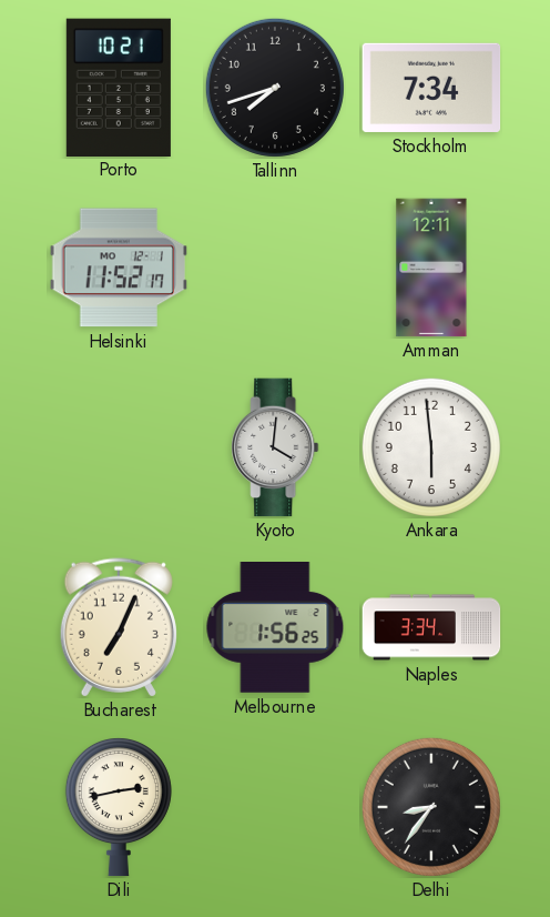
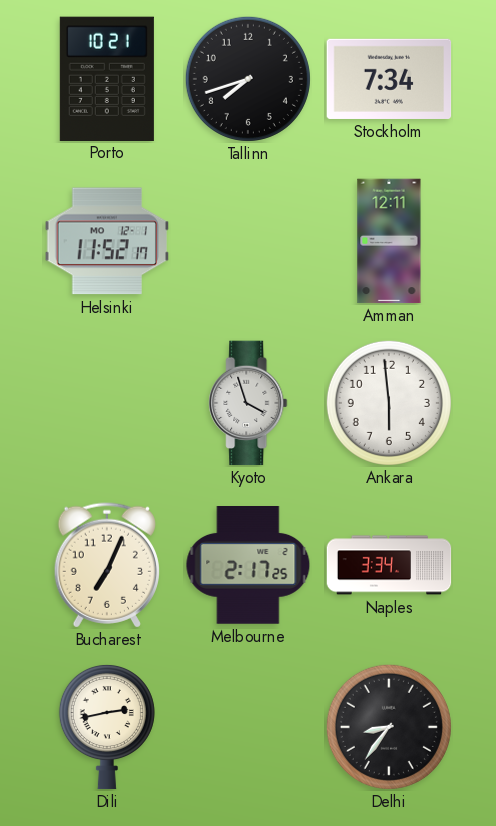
Kyoto: 4:01 -> 3:57
Melbourne: 1:56 -> 2:17
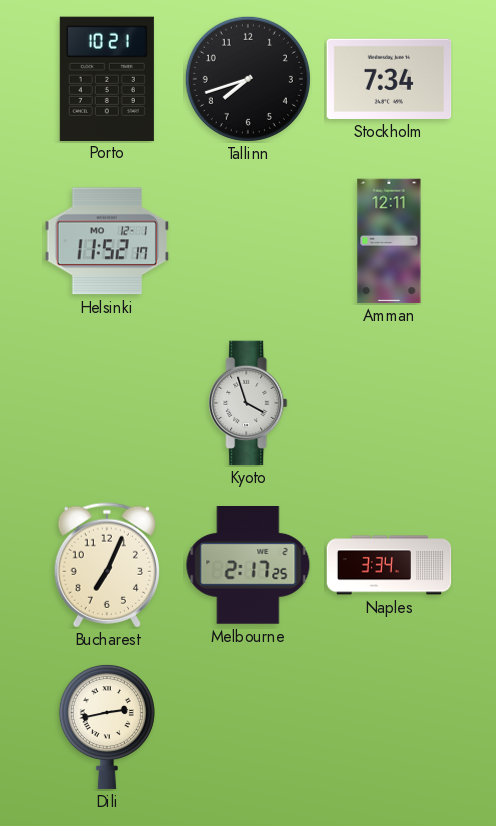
Ankara: 5:59 -> none
Delhi: 8:36 -> none
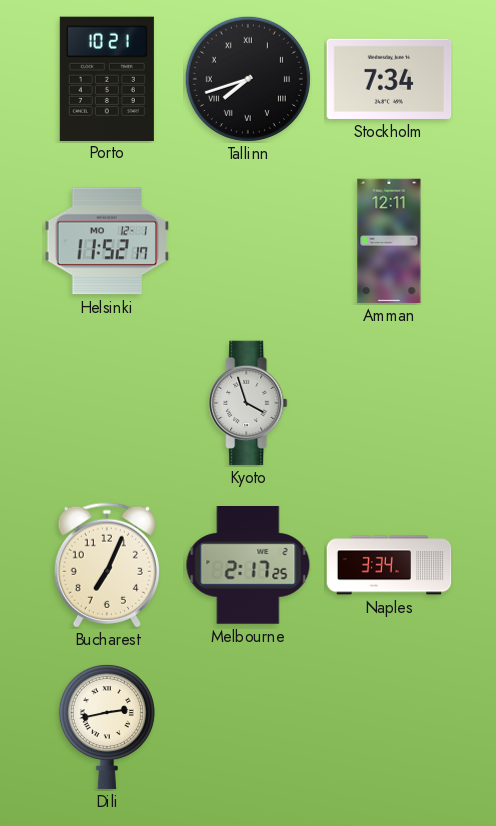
Tallinn numerals: Arabic -> Roman
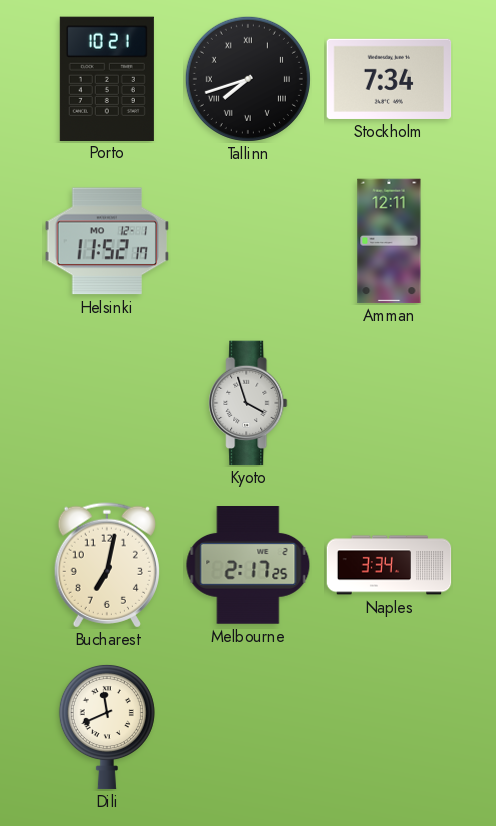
Bucharest: 7:04 -> 7:02
Dili: 2:43 -> 11:41
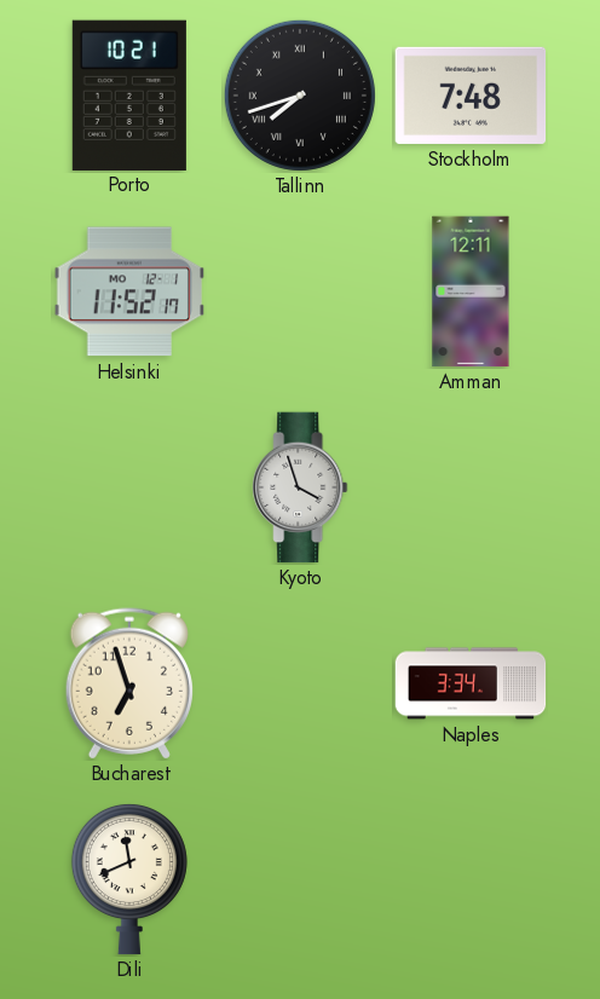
Stockholm: 7:34 -> 7:48
Bucharest: 7:02 -> 6:57
Melbourne: 2:17 -> none
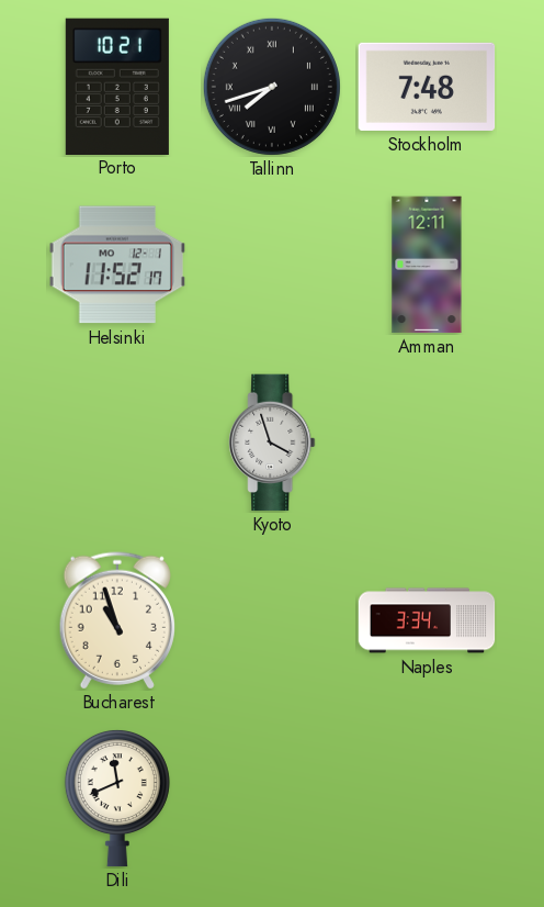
Bucharest: 6:57 -> 10:57
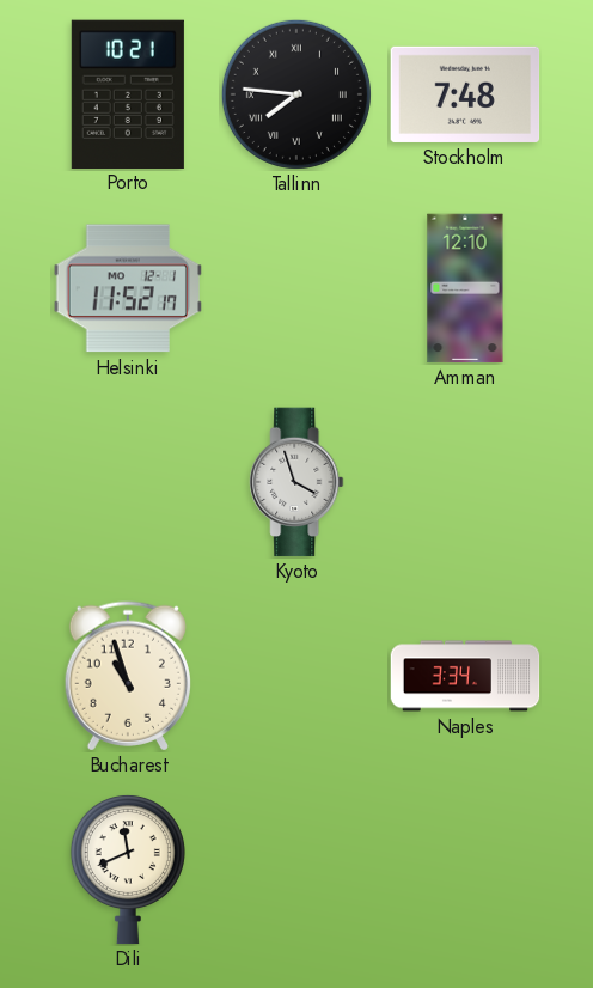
Tallinn: 7:42 -> 7:46
Amman: 12:11 -> 12:10
